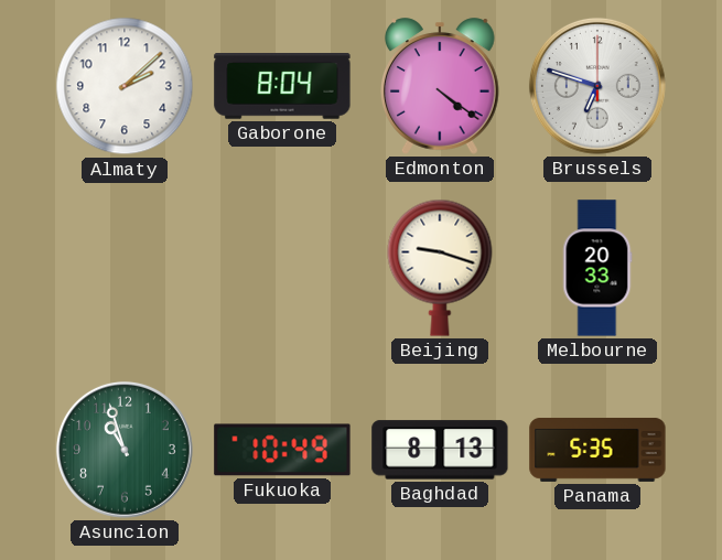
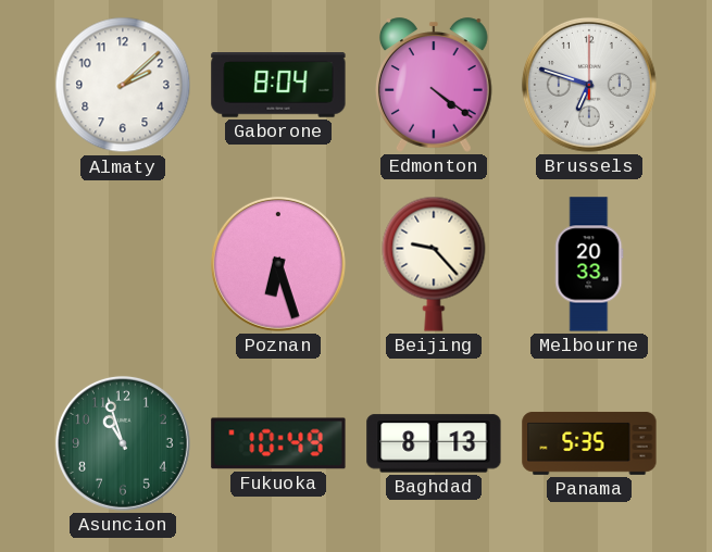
Poznan: none -> 6:27
Beijing: 9:18 -> 9:23
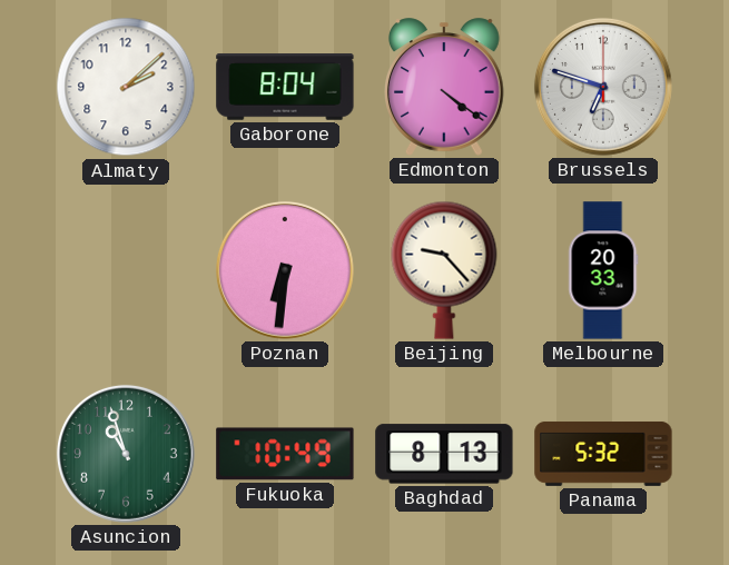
Poznan: 6:27 -> 6:31
Panama: 5:35 -> 5:32
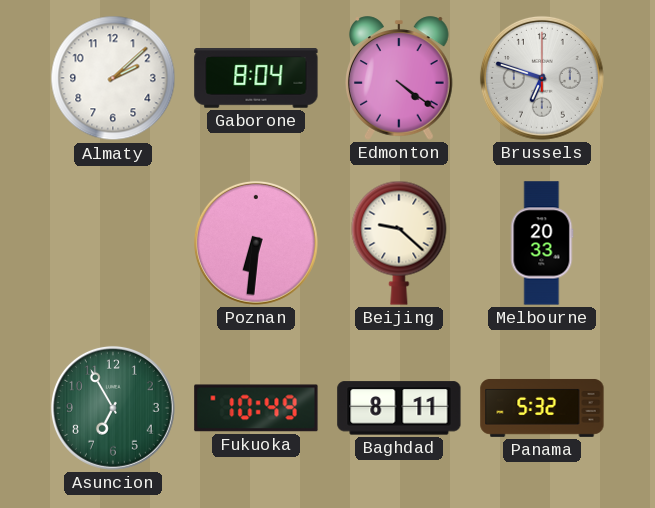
Beijing: 9:23 -> 9:22
Asuncion: 10:57 -> 6:55
Baghdad: 8:13 -> 8:11
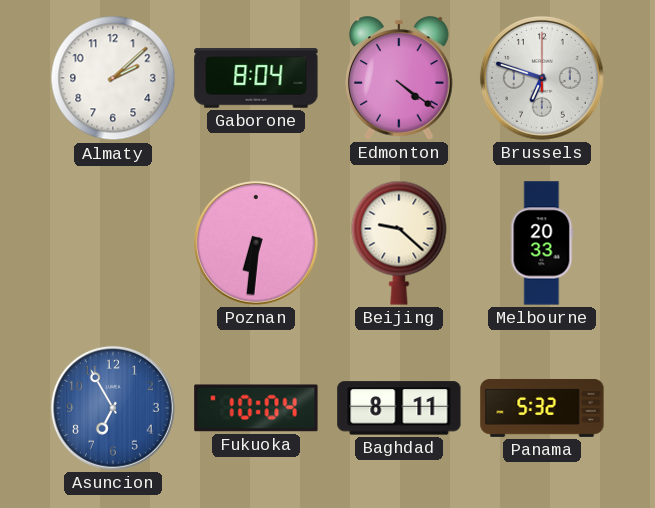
Asuncion dial: green -> blue
Fukuoka: 10:49 -> 10:04
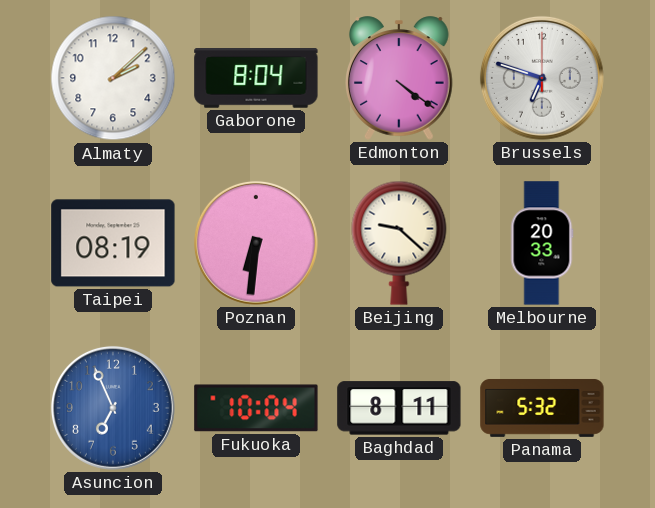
Taipei: none -> 08:19
Asuncion: 6:55 -> 6:56
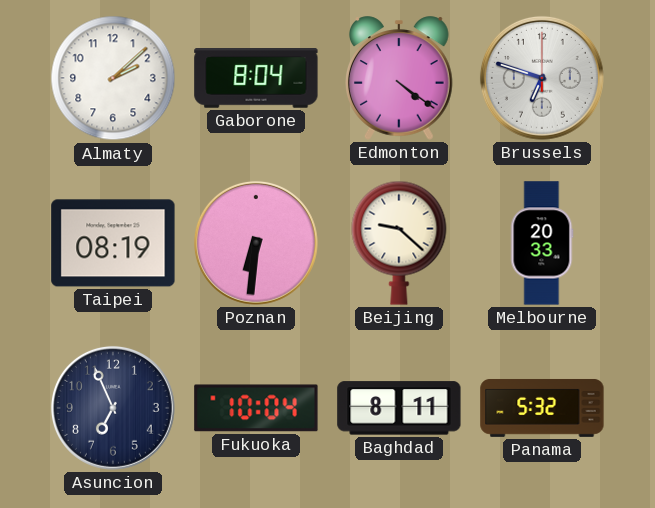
Asuncion dial: blue -> navy
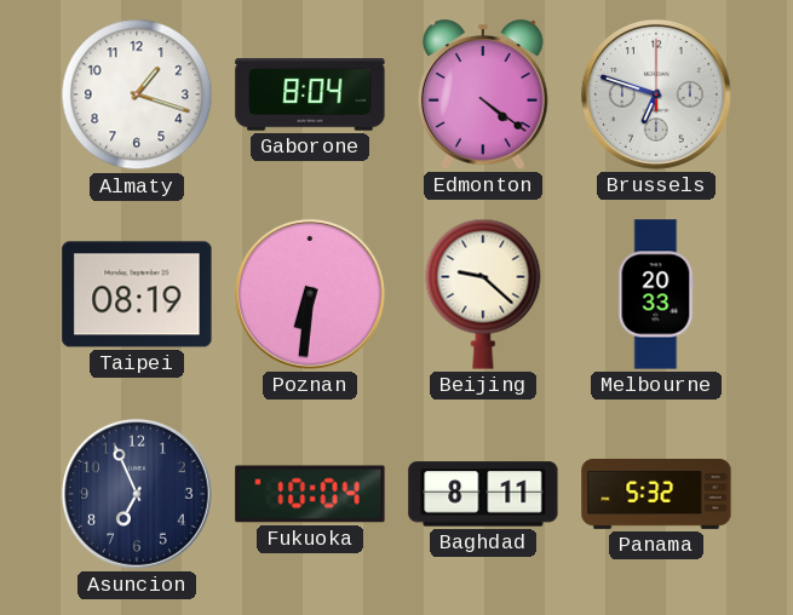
Almaty: 2:08 -> 1:18
